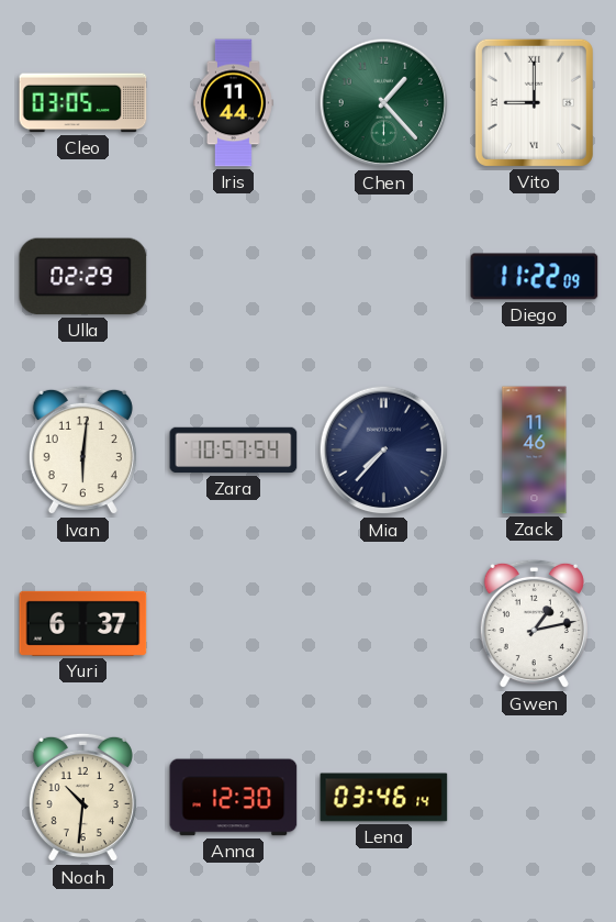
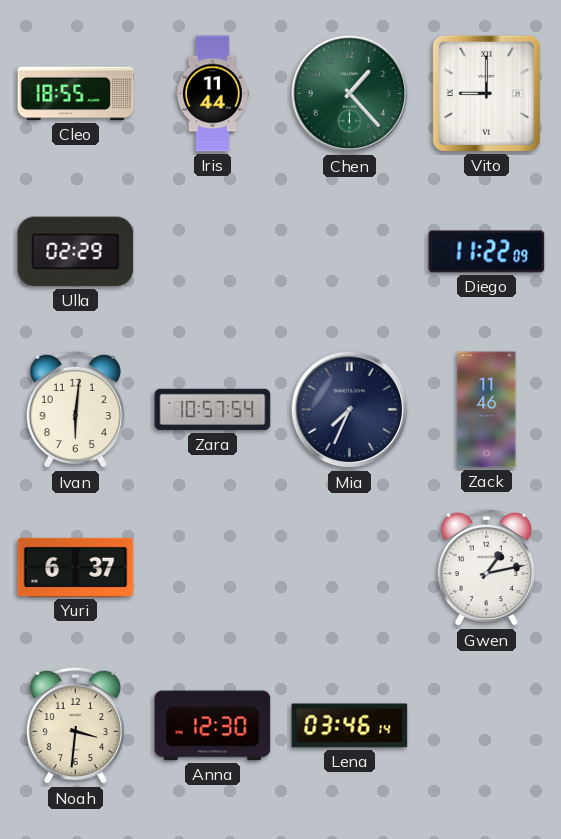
Cleo: 03:05 -> 18:55
Mia: 7:37 -> 7:34
Noah: 10:31 -> 3:31
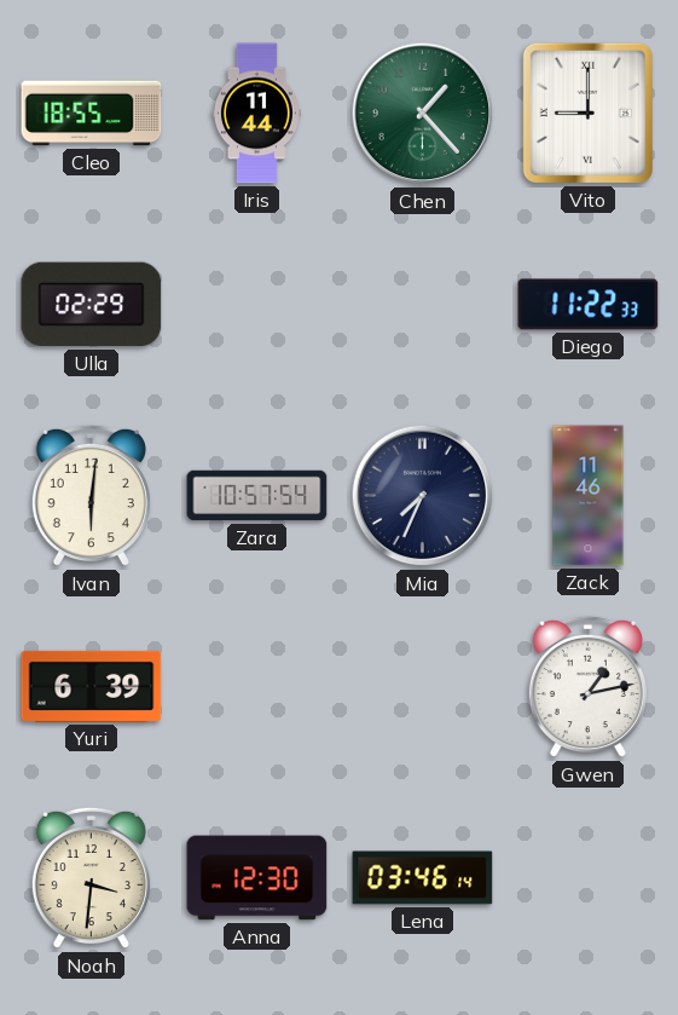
Diego: 11:22:09 -> 11:22:33
Yuri: 6:37 -> 6:39
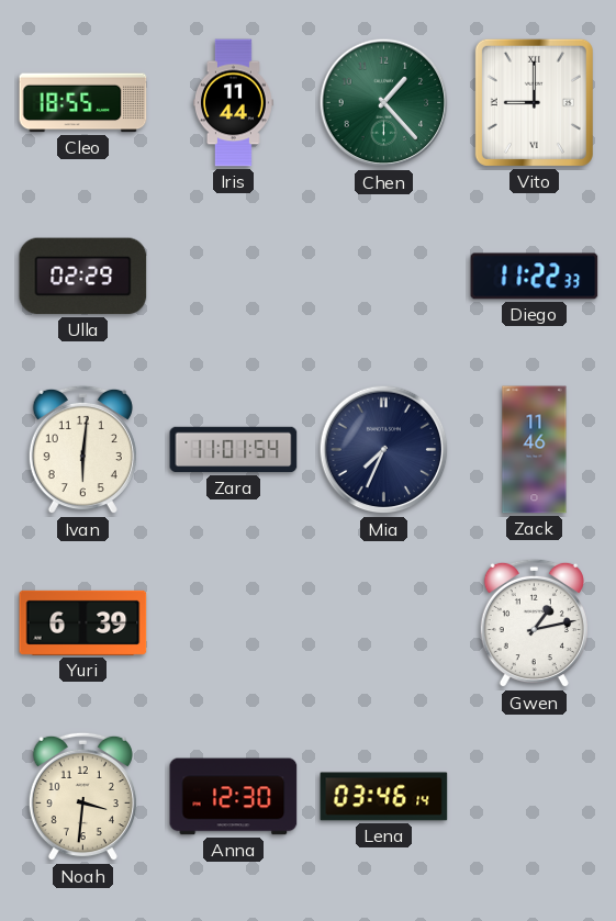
Zara: 10:57 -> 11:01
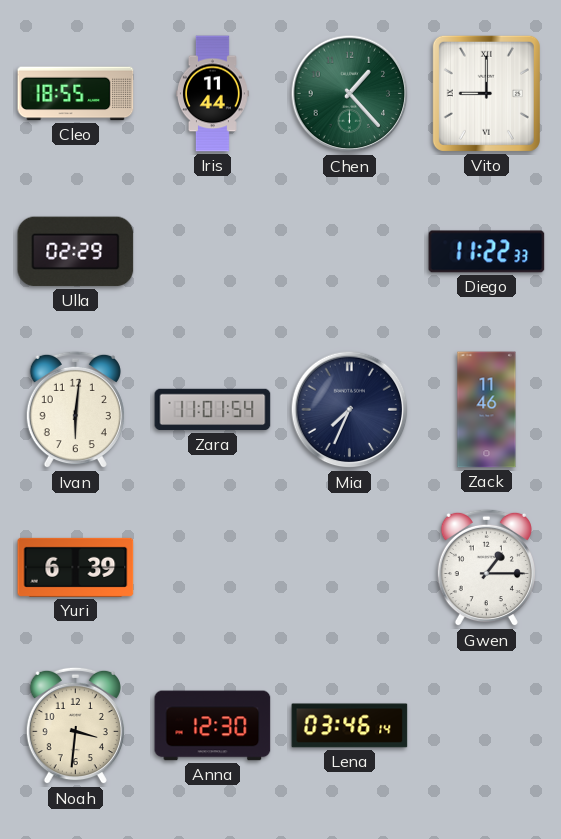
Gwen: 1:13 -> 1:15
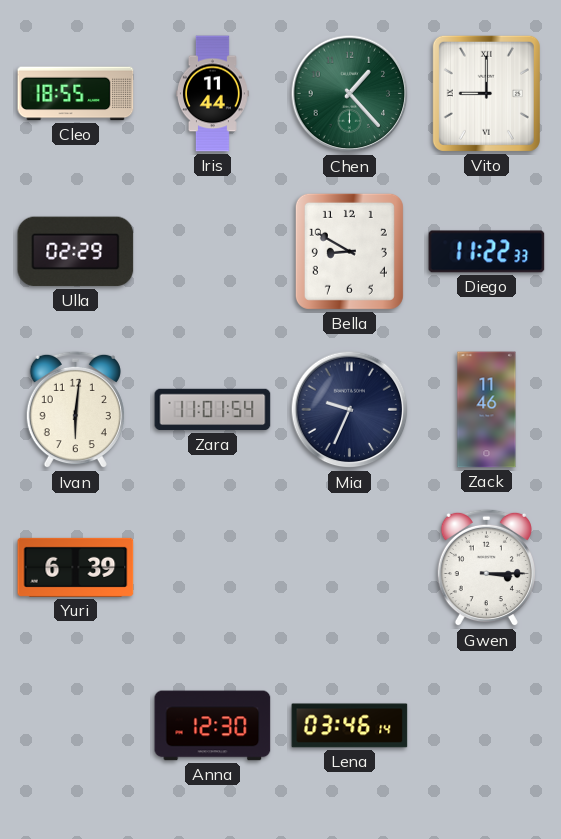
Bella: none -> 8:50
Mia: 7:34 -> 9:34
Gwen: 1:15 -> 3:15
Noah: 3:31 -> none
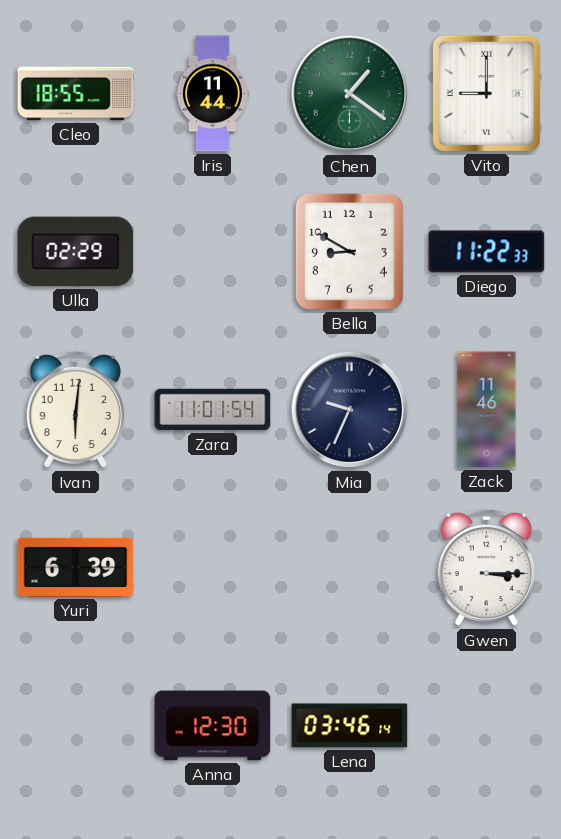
Chen: 1:23 -> 1:21
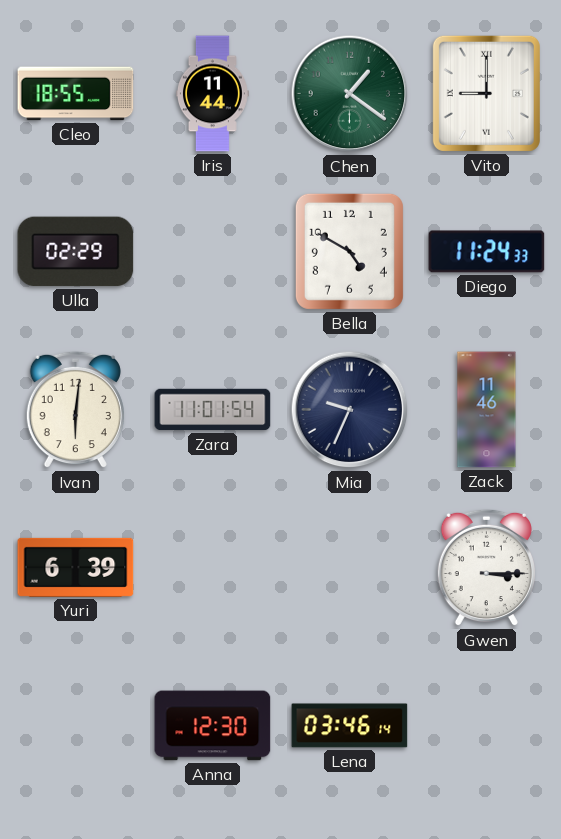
Bella: 8:50 -> 4:50
Diego: 11:22 -> 11:24
